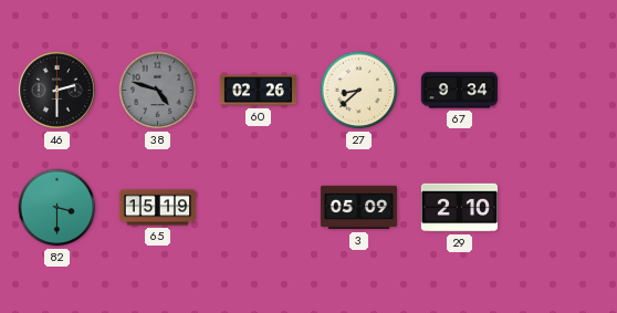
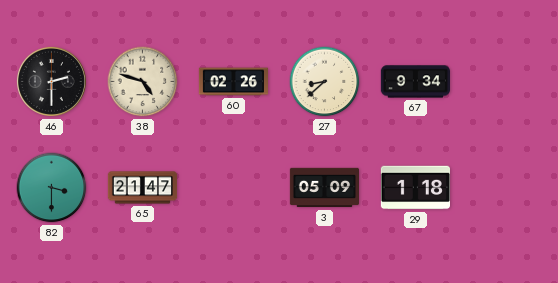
38 dial: grey -> cream
65: 15:19 -> 21:47
29: 2:10 -> 1:18
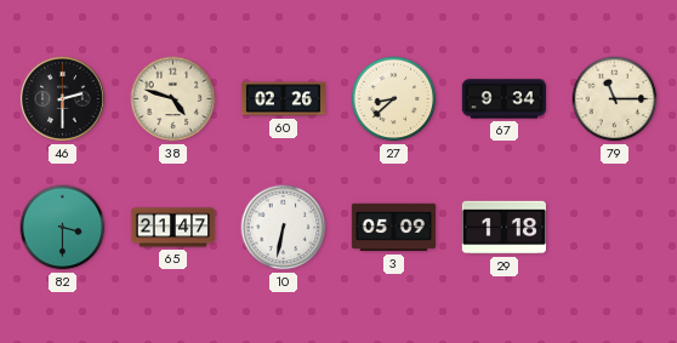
79: none -> 11:15
10: none -> 6:32
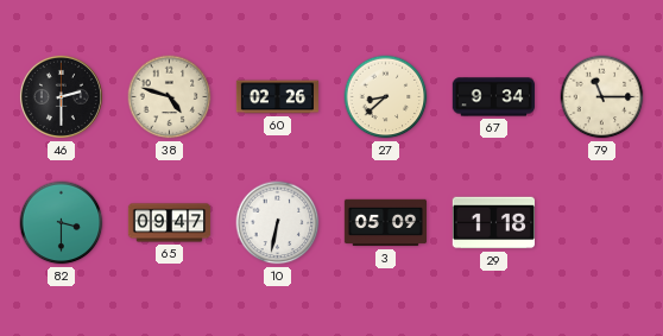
65: 21:47 -> 09:47
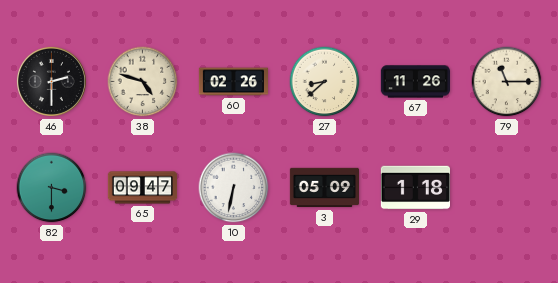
67: 9:34 -> 11:26
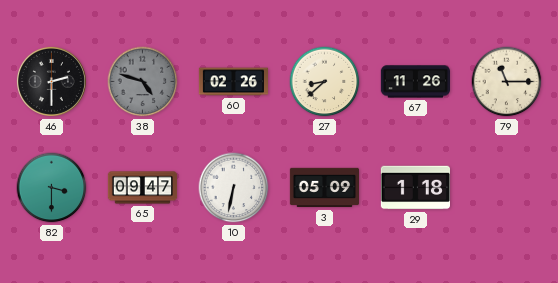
38 dial: cream -> grey
